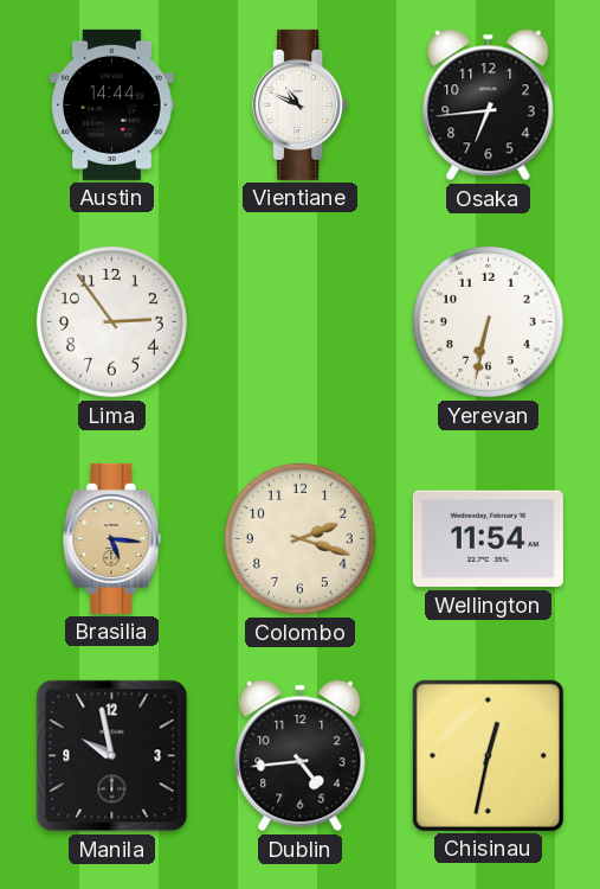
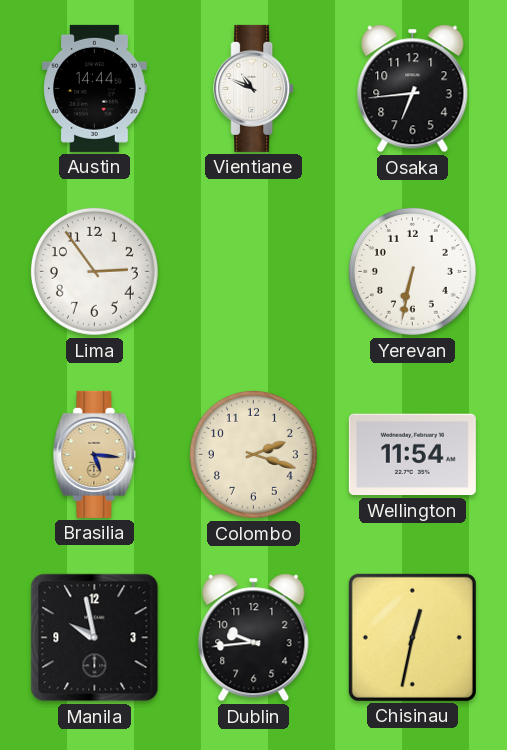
Dublin: 4:44 -> 9:44
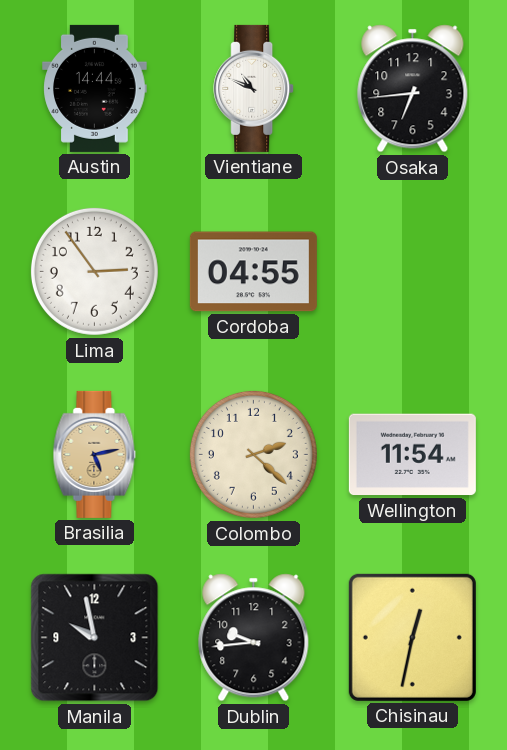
Cordoba: none -> 04:55
Yerevan: 6:32 -> none
Brasilia: 5:16 -> 5:13
Colombo: 2:18 -> 2:22
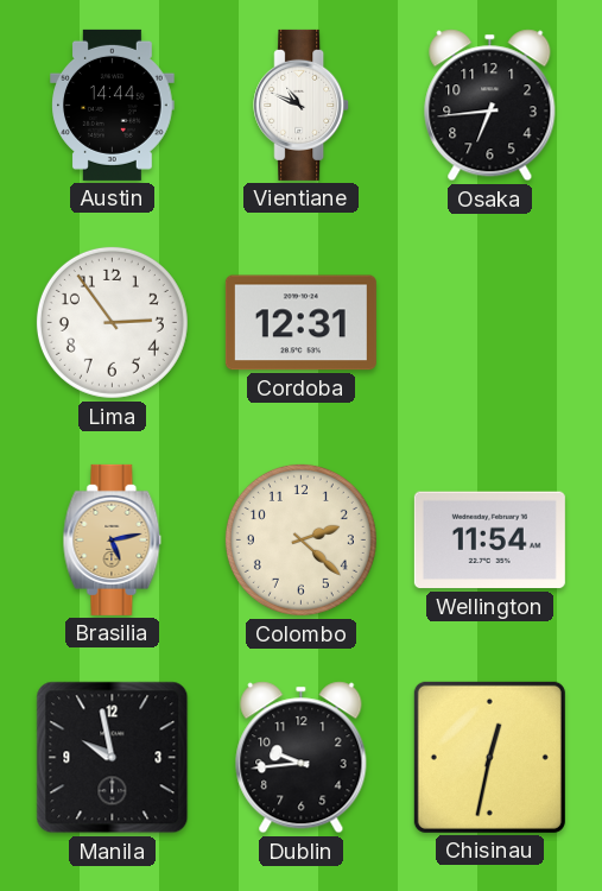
Cordoba: 04:55 -> 12:31
